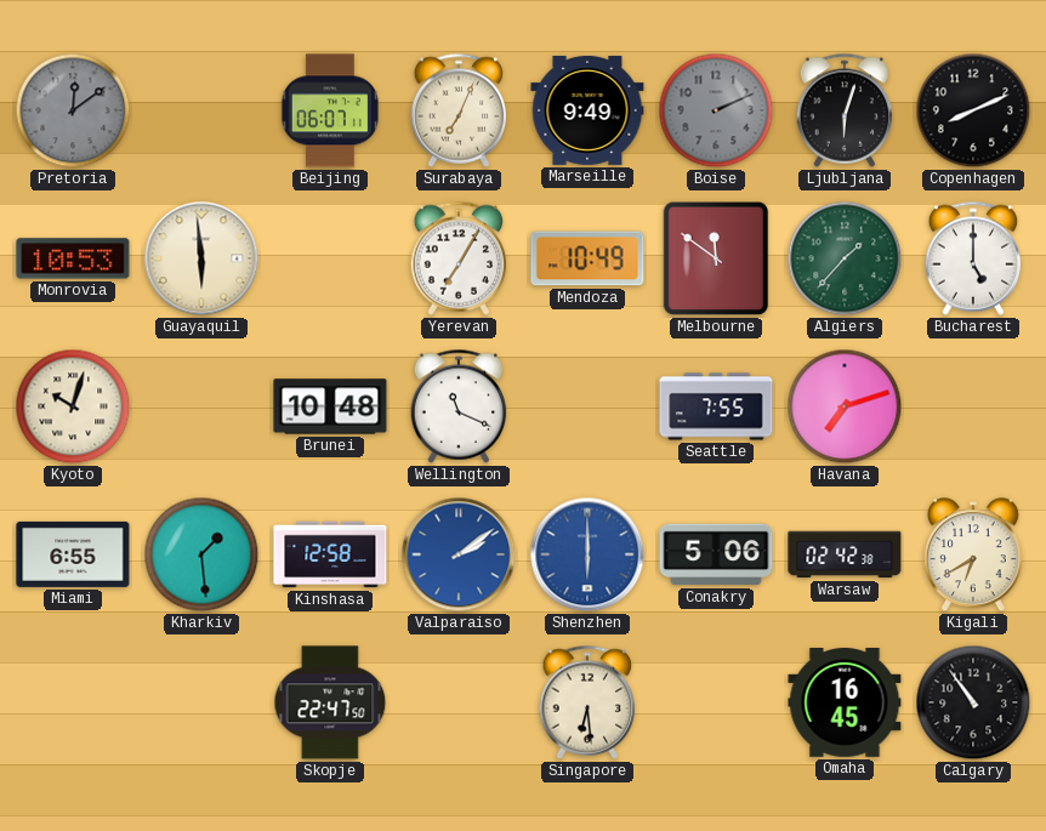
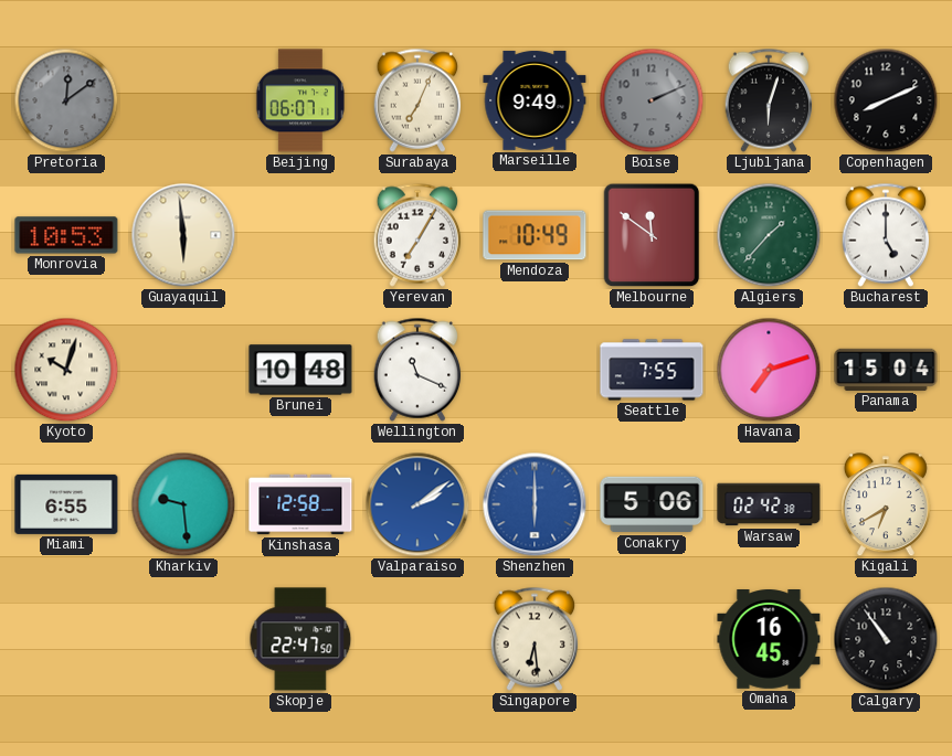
Panama: none -> 15:04
Kharkiv: 1:29 -> 9:29
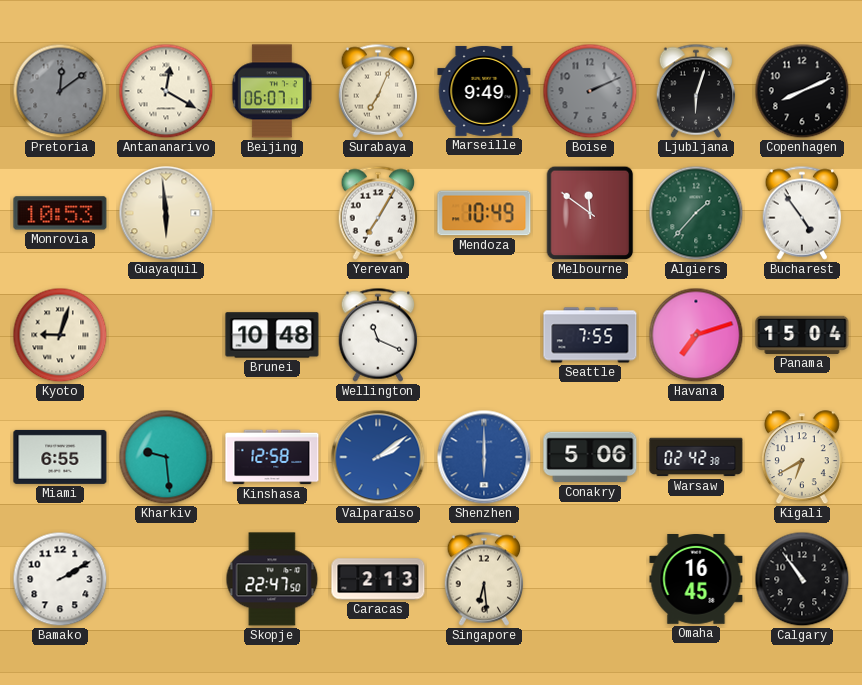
Antananarivo: none -> 12:20
Bucharest: 5:00 -> 4:54
Kyoto: 10:03 -> 9:03
Bamako: none -> 2:10
Caracas: none -> 2:13
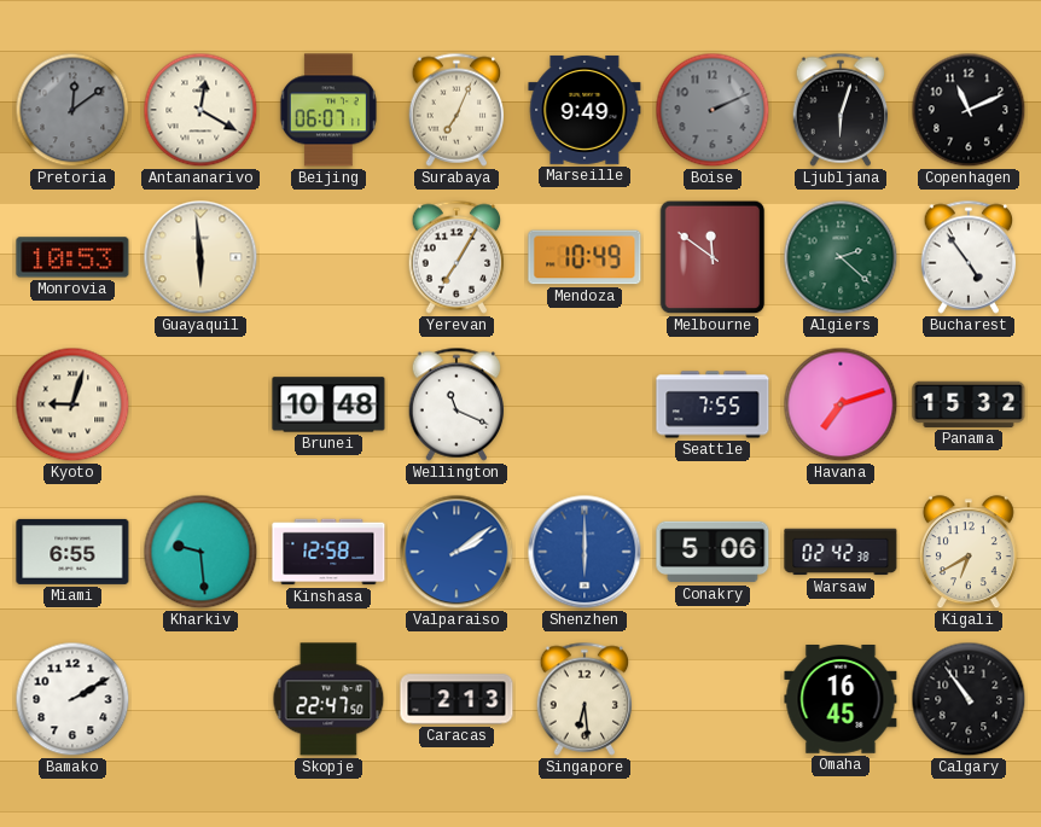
Copenhagen: 8:11 -> 11:11
Algiers: 1:37 -> 2:22
Panama: 15:04 -> 15:32
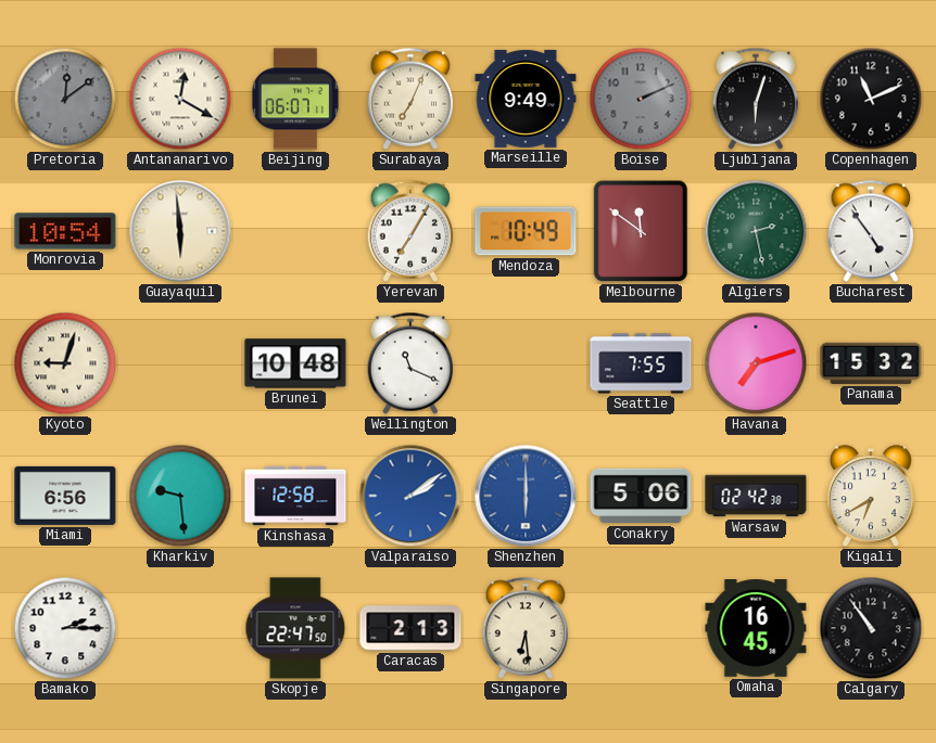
Monrovia: 10:53 -> 10:54
Algiers: 2:22 -> 2:28
Miami: 6:55 -> 6:56
Bamako: 2:10 -> 2:15
